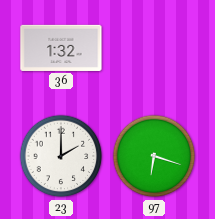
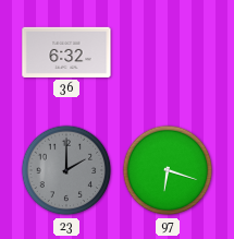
36: 1:32 -> 6:32
23 dial: white -> grey
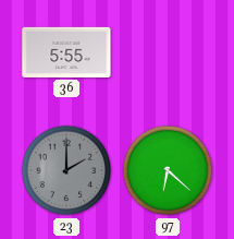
36: 6:32 -> 5:55
97: 6:18 -> 6:22
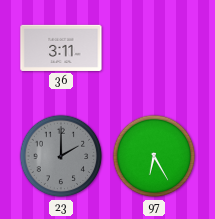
36: 5:55 -> 3:11
97: 6:22 -> 6:25
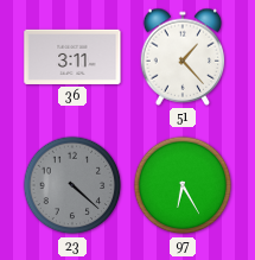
51: none -> 1:23
23: 2:00 -> 4:22
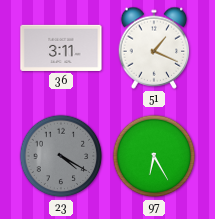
51: 1:23 -> 1:19
23: 4:22 -> 4:20
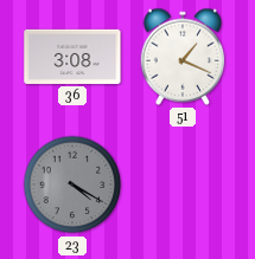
36: 3:11 -> 3:08
97: 6:25 -> none
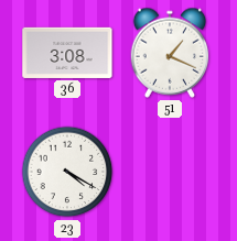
23 dial: grey -> white
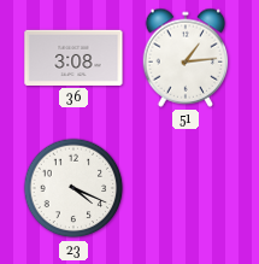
51: 1:19 -> 1:14
23: 4:20 -> 4:19
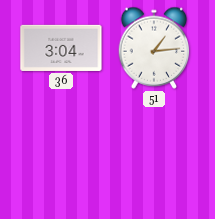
36: 3:08 -> 3:04
23: 4:19 -> none
